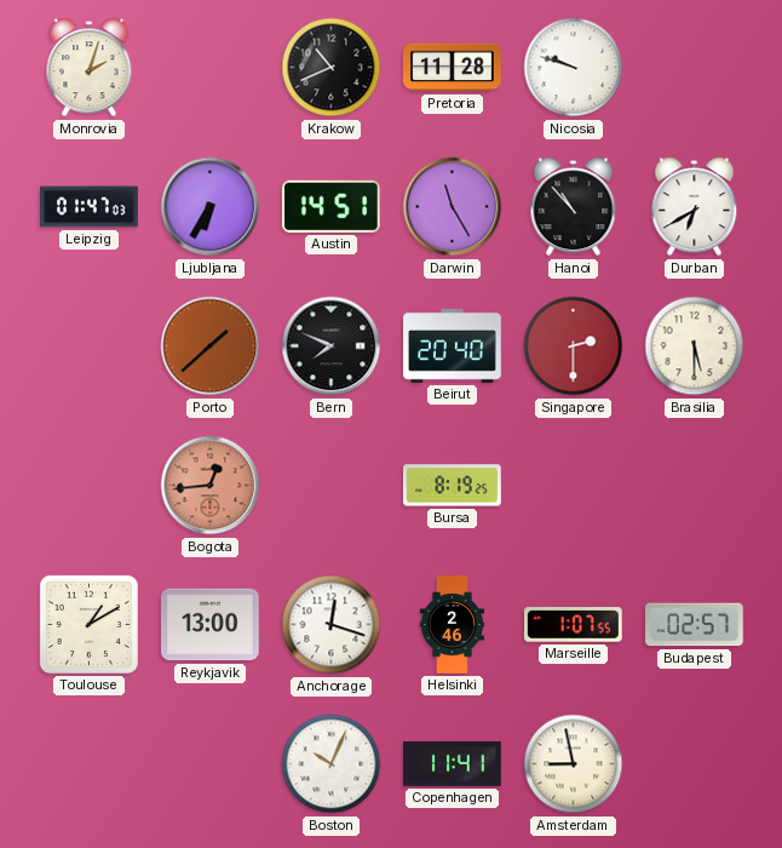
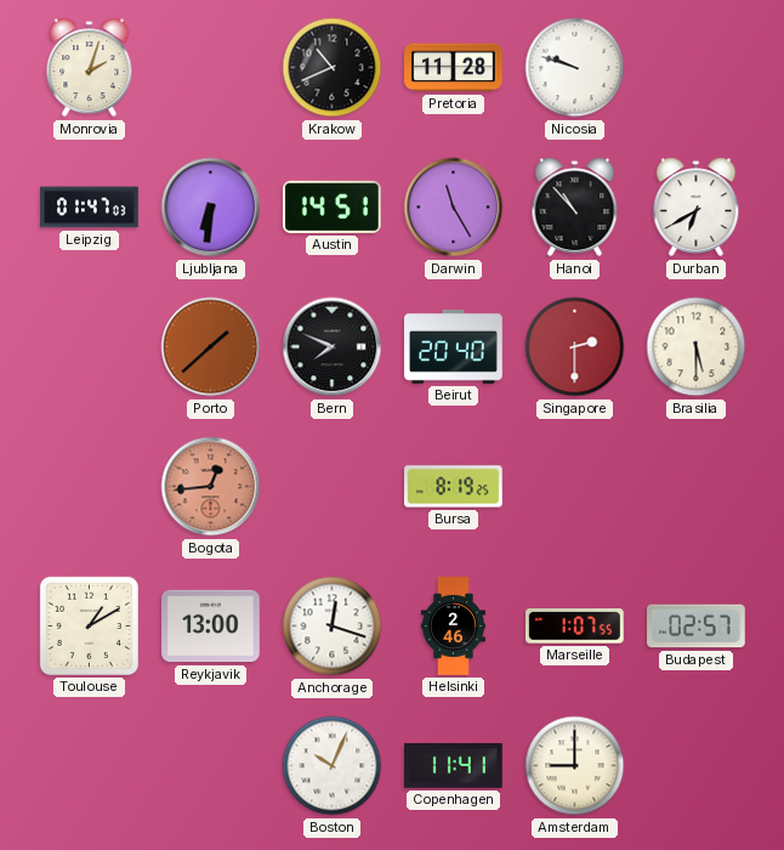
Ljubljana: 6:35 -> 6:31
Amsterdam: 8:58 -> 9:00
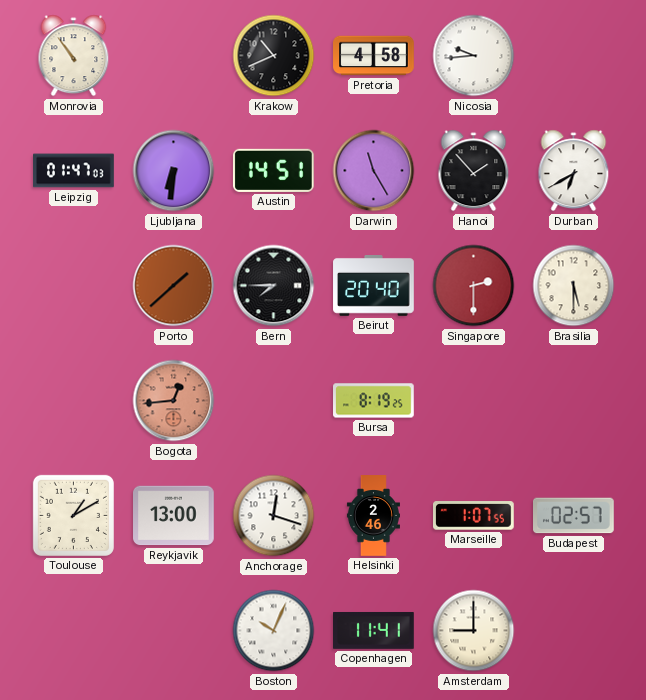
Monrovia: 2:03 -> 10:54
Pretoria: 11:28 -> 4:58
Nicosia: 9:48 -> 9:44
Hanoi: 10:53 -> 1:53
Bern: 7:49 -> 7:45
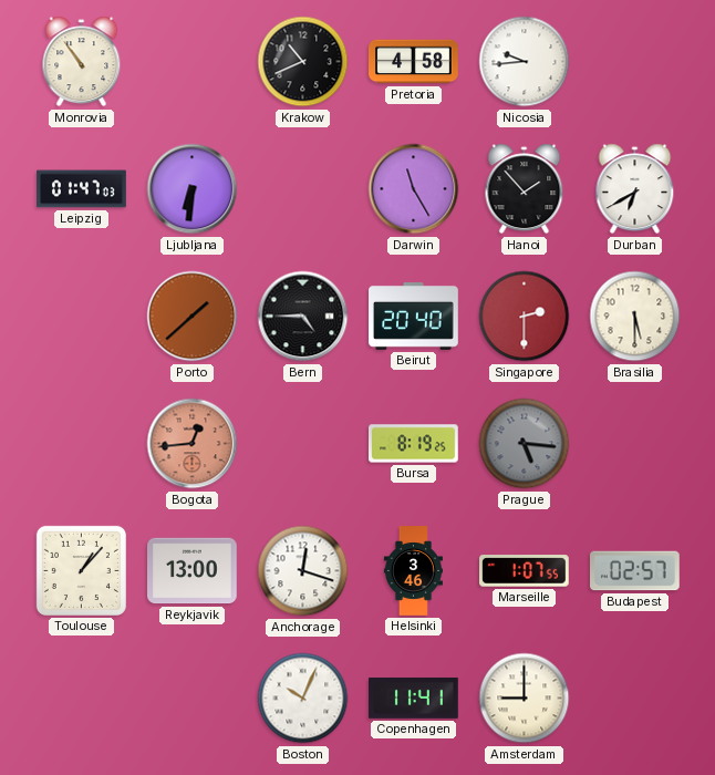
Austin: 14:51 -> none
Bern: 7:45 -> 4:45
Prague: none -> 5:16
Toulouse: 1:10 -> 1:07
Helsinki: 2:46 -> 3:46
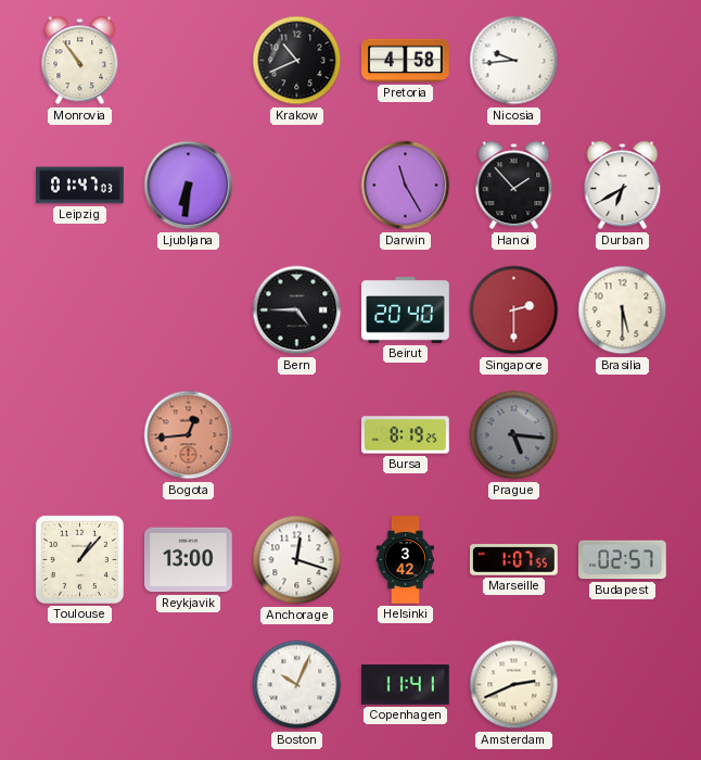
Porto: 1:38 -> none
Helsinki: 3:46 -> 3:42
Amsterdam: 9:00 -> 2:41
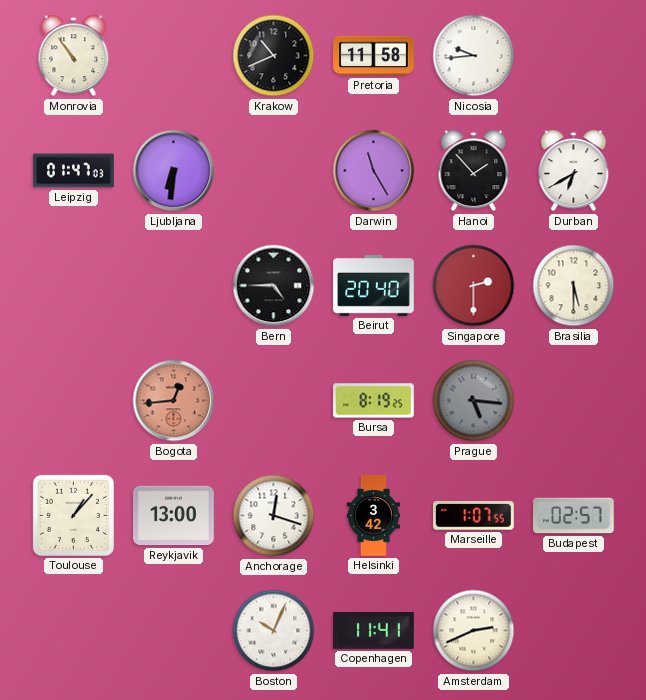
Pretoria: 4:58 -> 11:58
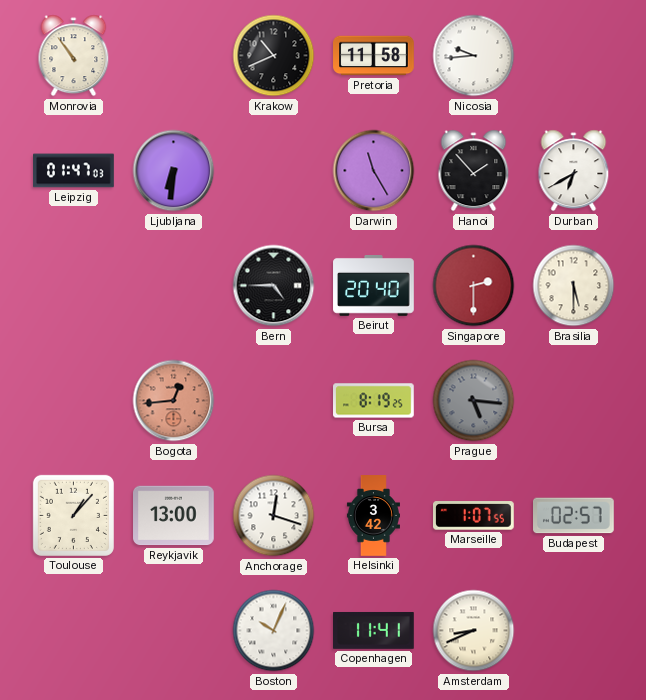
Amsterdam: 2:41 -> 8:41
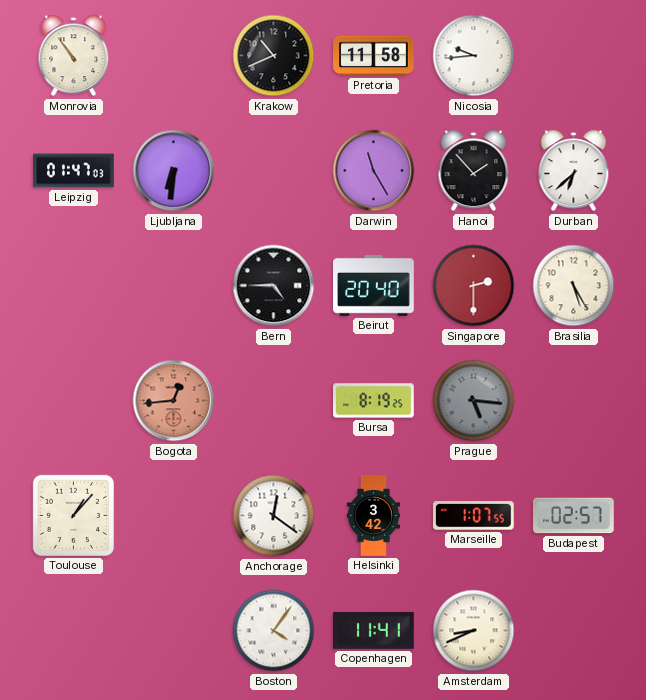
Durban: 6:40 -> 6:38
Brasilia: 5:30 -> 5:25
Reykjavik: 13:00 -> none
Anchorage: 12:18 -> 12:21
Boston: 10:04 -> 4:06
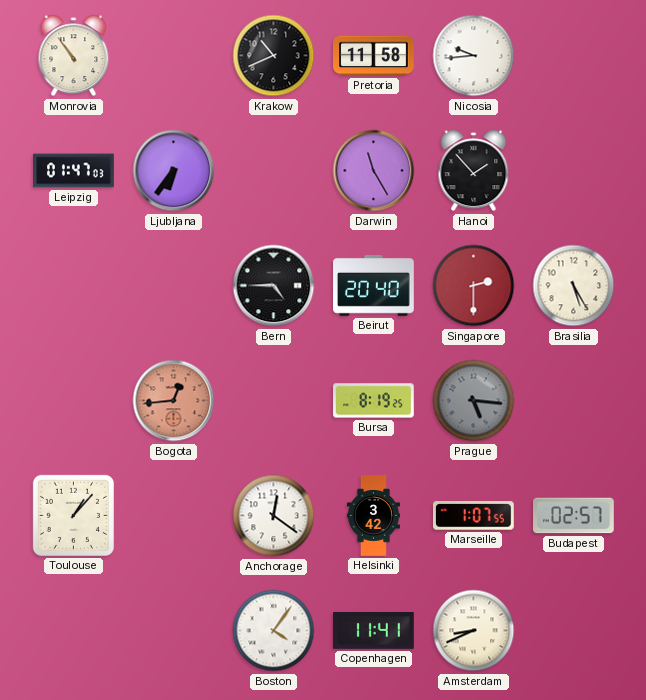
Ljubljana: 6:31 -> 6:36
Durban: 6:38 -> none
